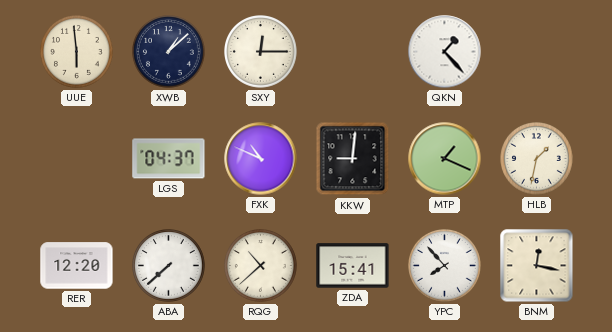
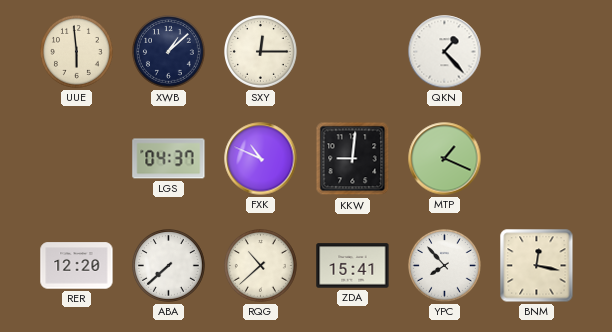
HLB: 1:32 -> none
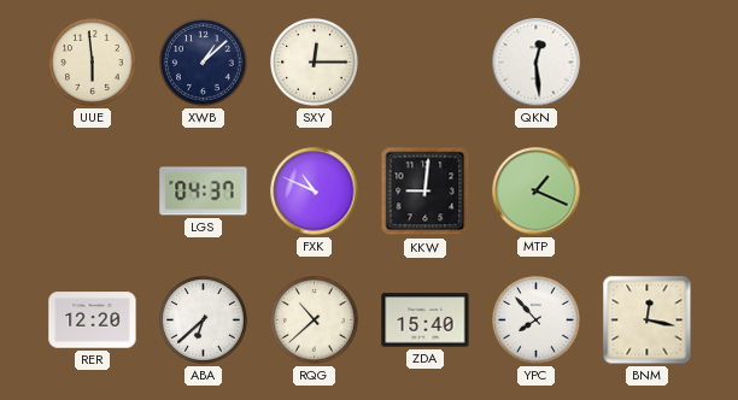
QKN: 1:23 -> 12:29
ABA: 7:38 -> 6:38
ZDA: 15:41 -> 15:40
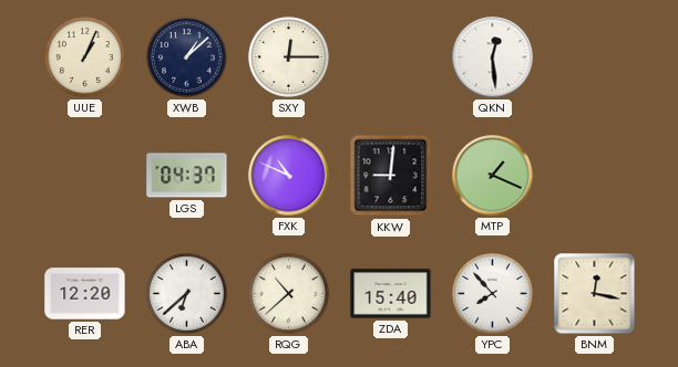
UUE: 5:59 -> 1:04
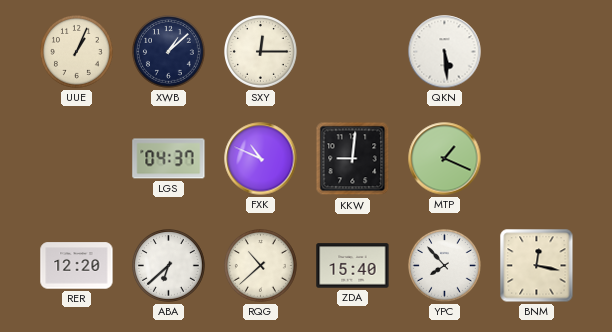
QKN: 12:29 -> 5:29
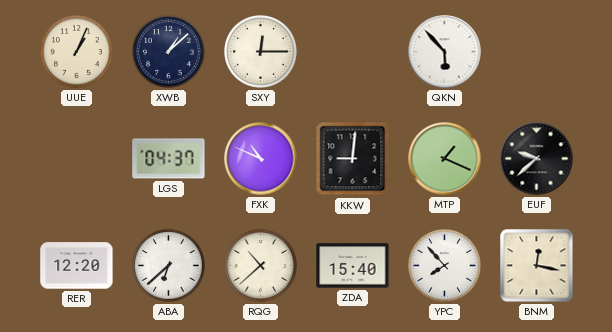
QKN: 5:29 -> 5:53
EUF: none -> 9:38
